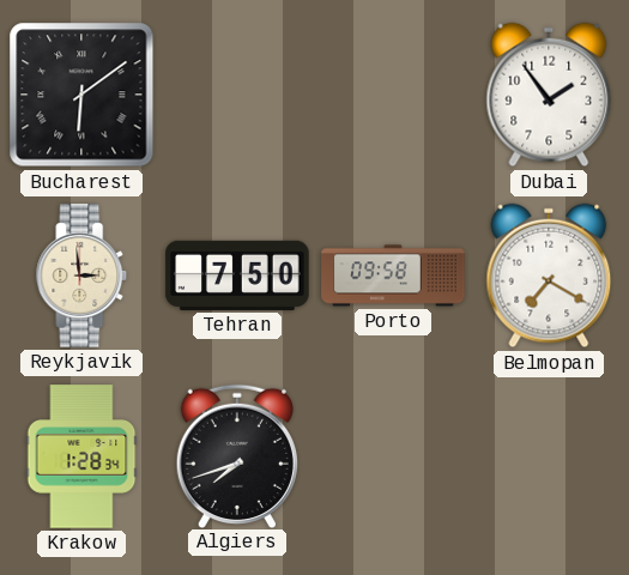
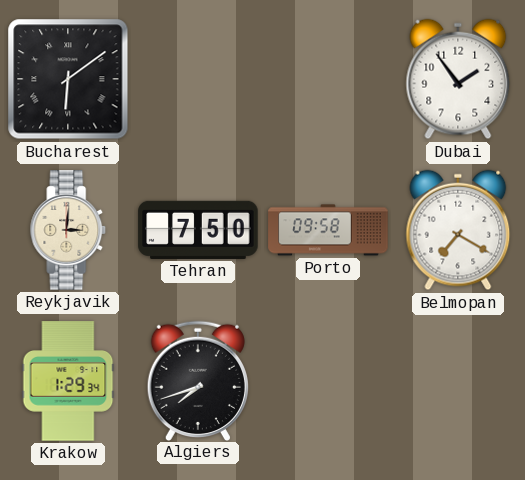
Reykjavik: 2:59 -> 3:01
Krakow: 1:28 -> 1:29
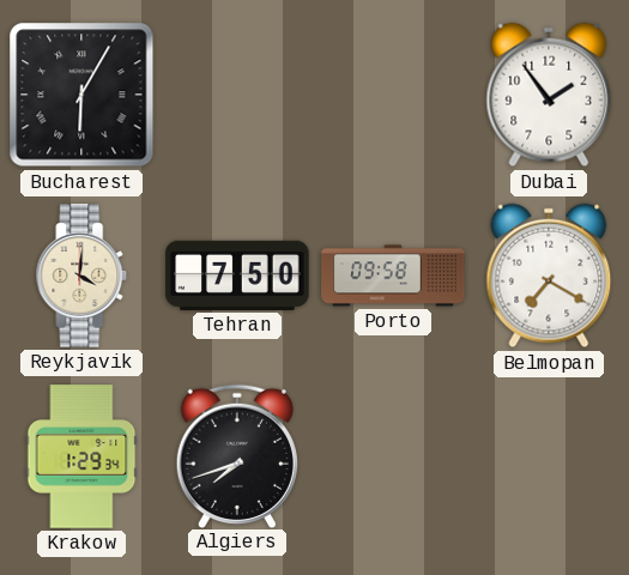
Bucharest: 6:09 -> 6:05
Reykjavik: 3:01 -> 4:01
